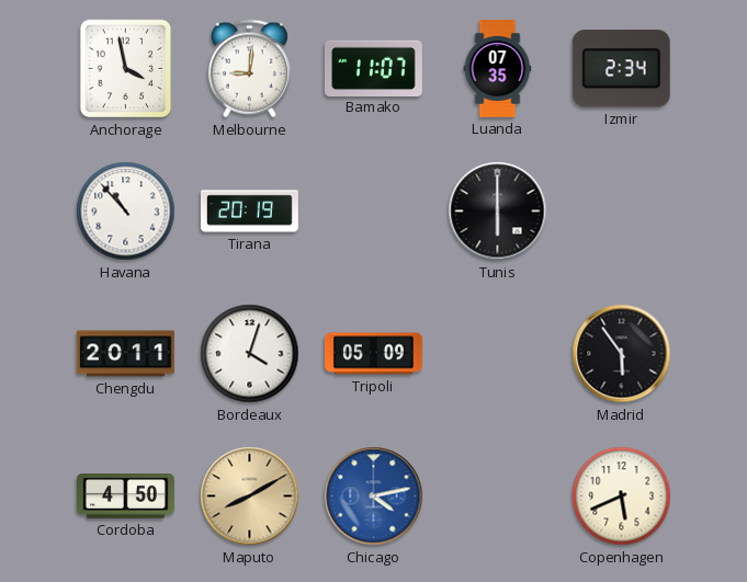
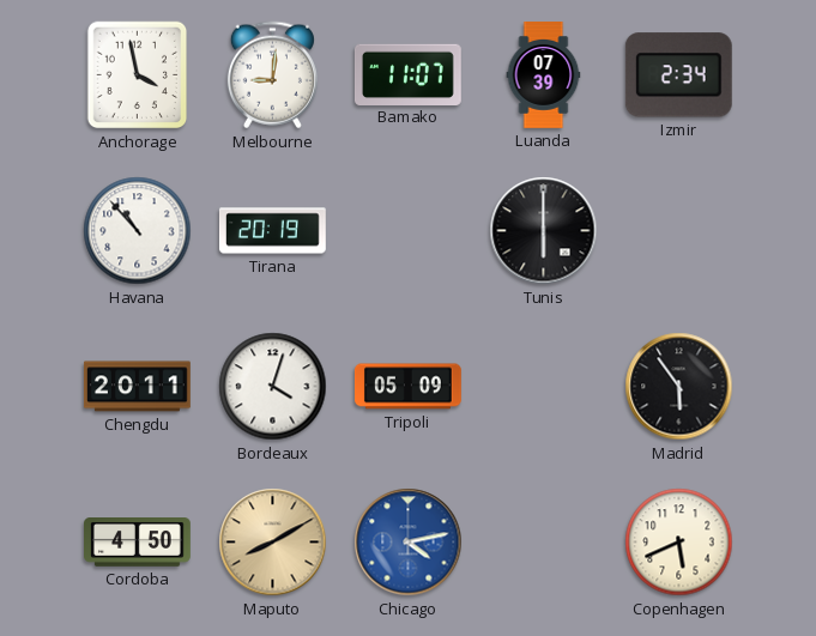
Luanda: 07:35 -> 07:39
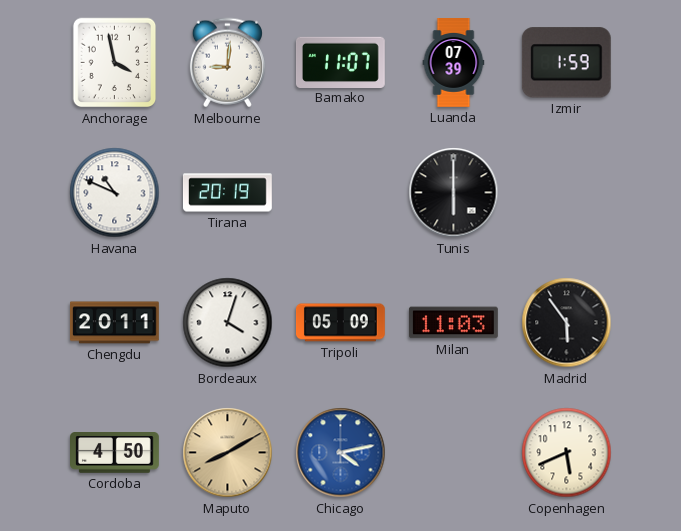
Izmir: 2:34 -> 1:59
Havana: 10:53 -> 10:49
Milan: none -> 11:03
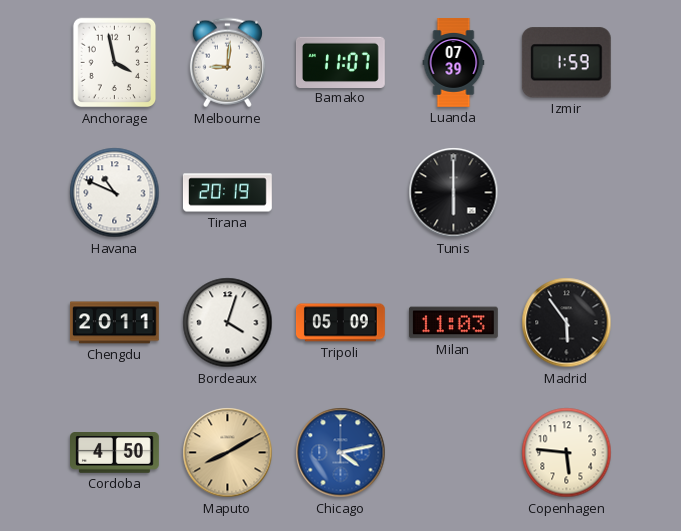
Copenhagen: 5:41 -> 5:46
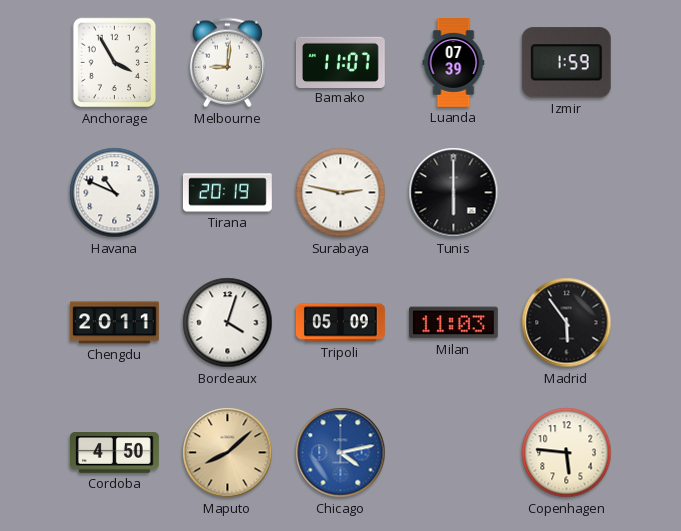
Anchorage: 3:58 -> 3:55
Surabaya: none -> 2:47
Maputo: 8:10 -> 8:08
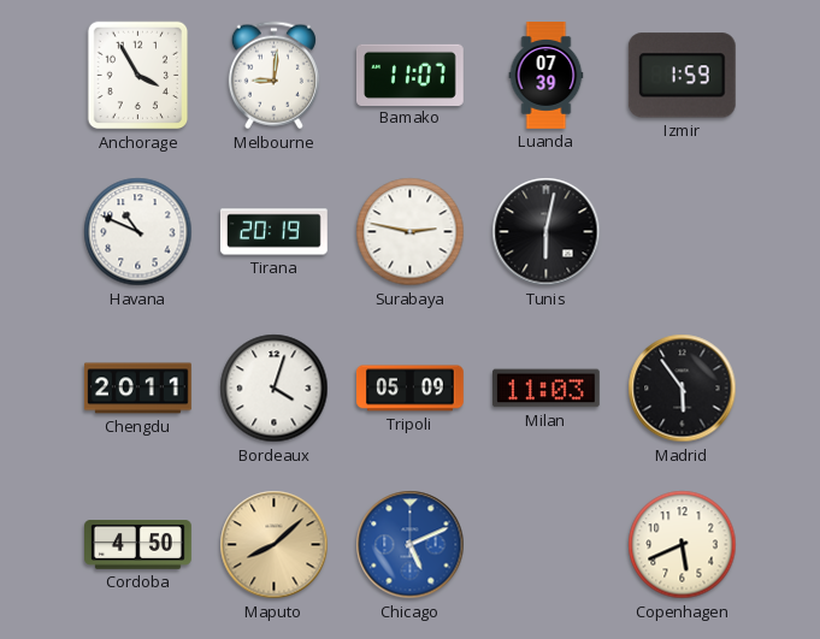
Tunis: 6:00 -> 6:02
Chicago: 4:13 -> 5:11
Copenhagen: 5:46 -> 5:41
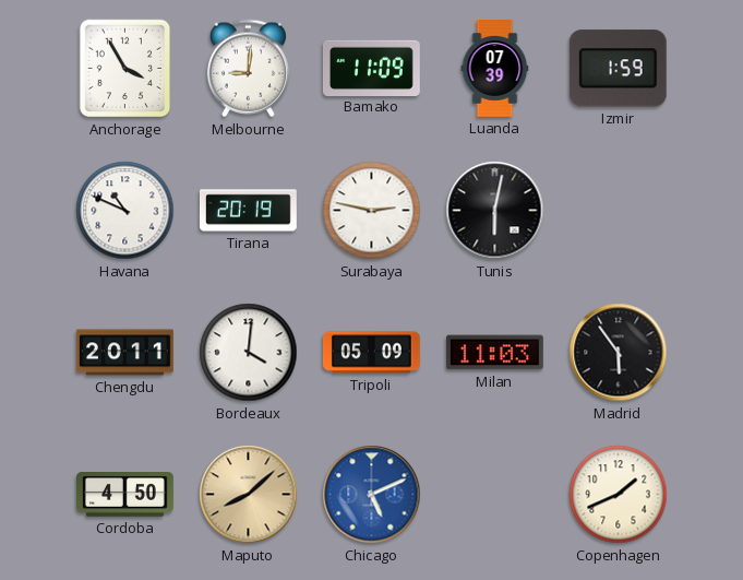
Bamako: 11:07 -> 11:09
Bordeaux: 4:03 -> 4:01
Copenhagen: 5:41 -> 1:41
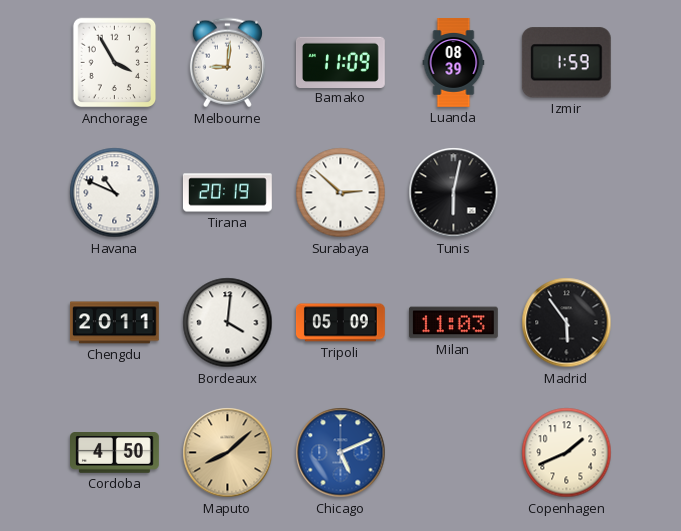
Luanda: 07:39 -> 08:39
Surabaya: 2:47 -> 2:52
